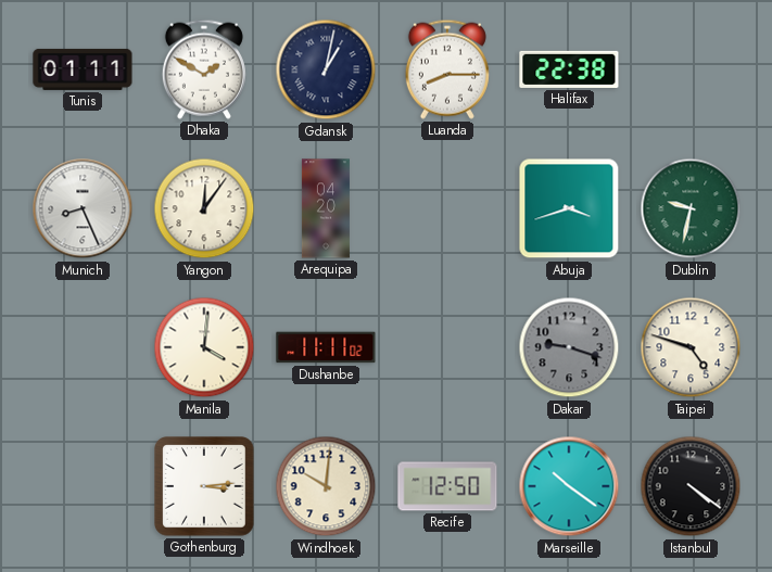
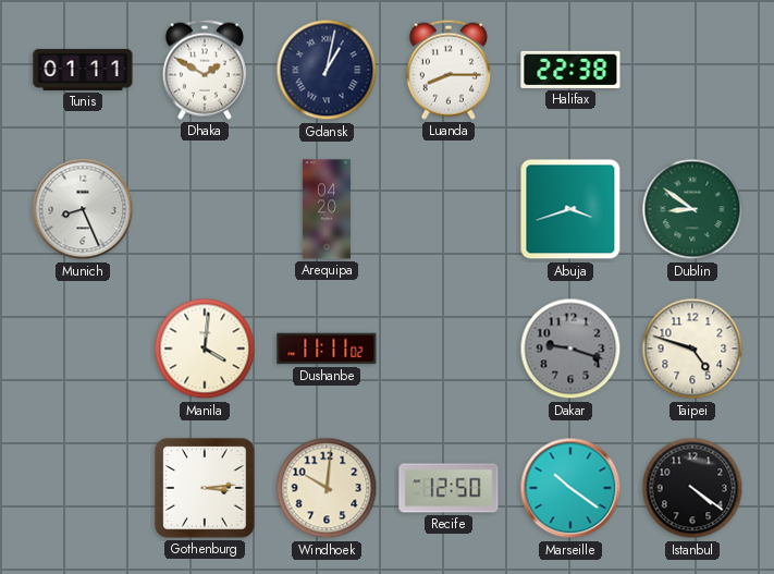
Yangon: 12:06 -> none
Dublin: 9:32 -> 8:51
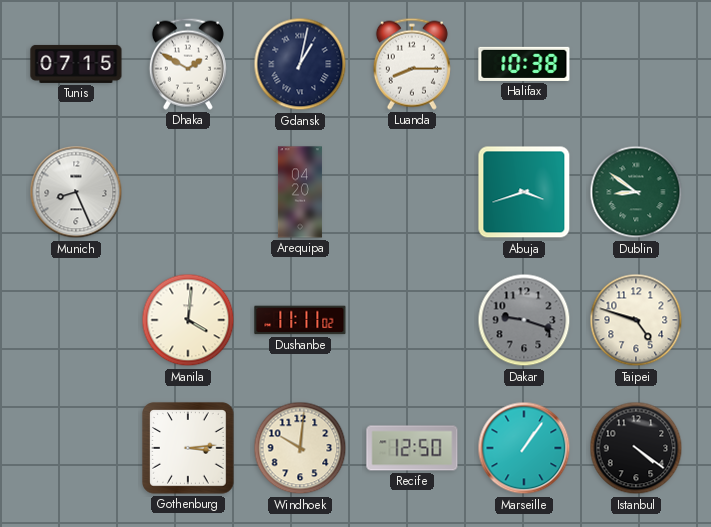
Tunis: 01:11 -> 07:15
Halifax: 22:38 -> 10:38
Marseille: 10:21 -> 1:06
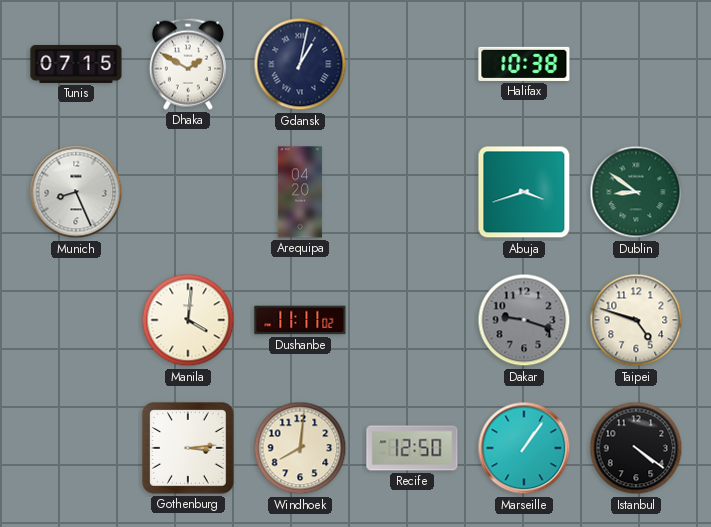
Luanda: 8:15 -> none
Windhoek: 10:01 -> 8:01
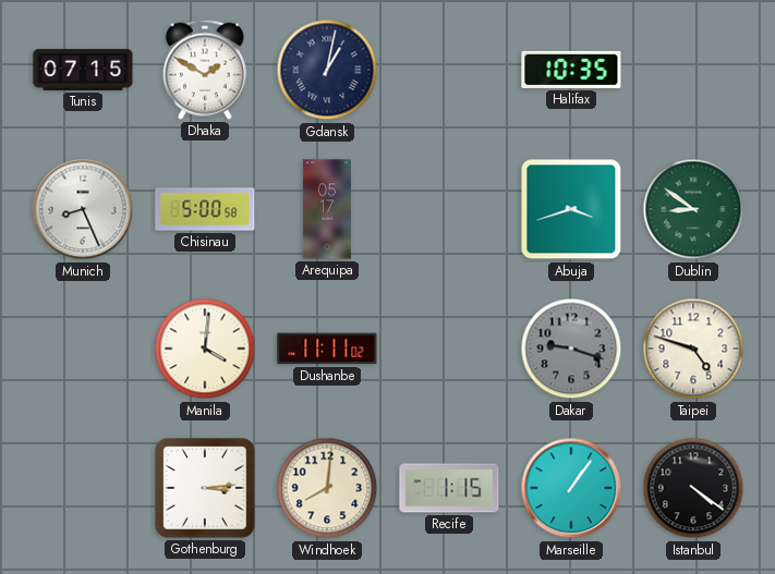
Halifax: 10:38 -> 10:35
Chisinau: none -> 5:00
Arequipa: 04:20 -> 05:17
Recife: 12:50 -> 1:15
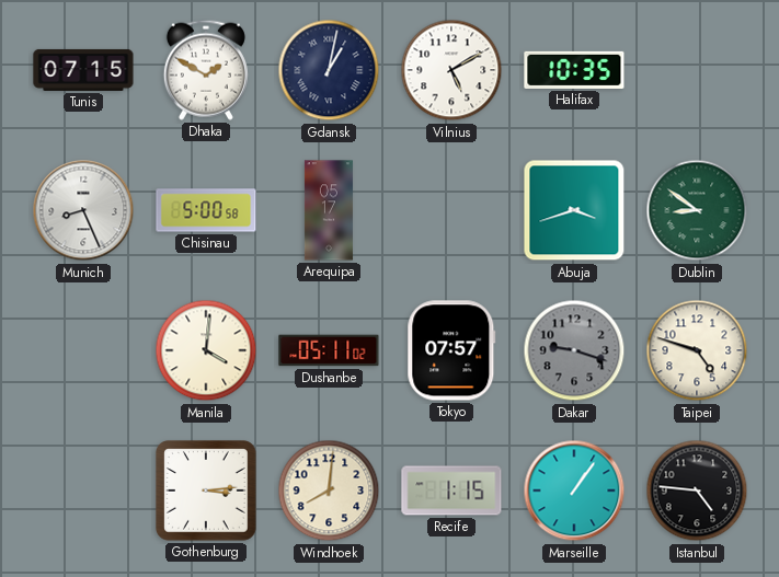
Vilnius: none -> 5:10
Dushanbe: 11:11 -> 05:11
Tokyo: none -> 07:57
Istanbul: 4:21 -> 4:46
